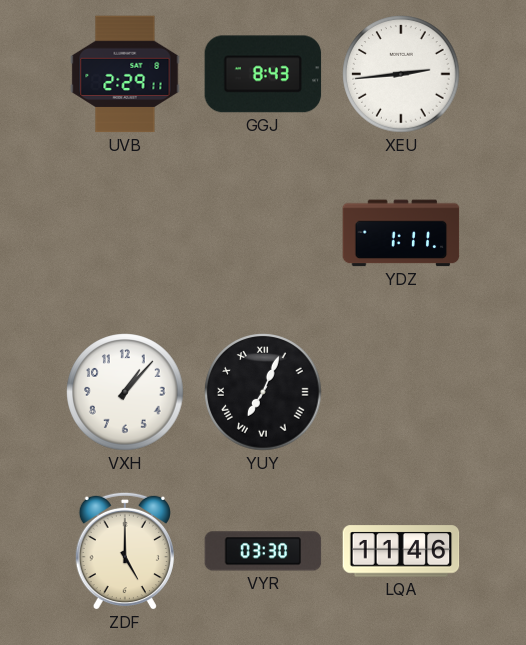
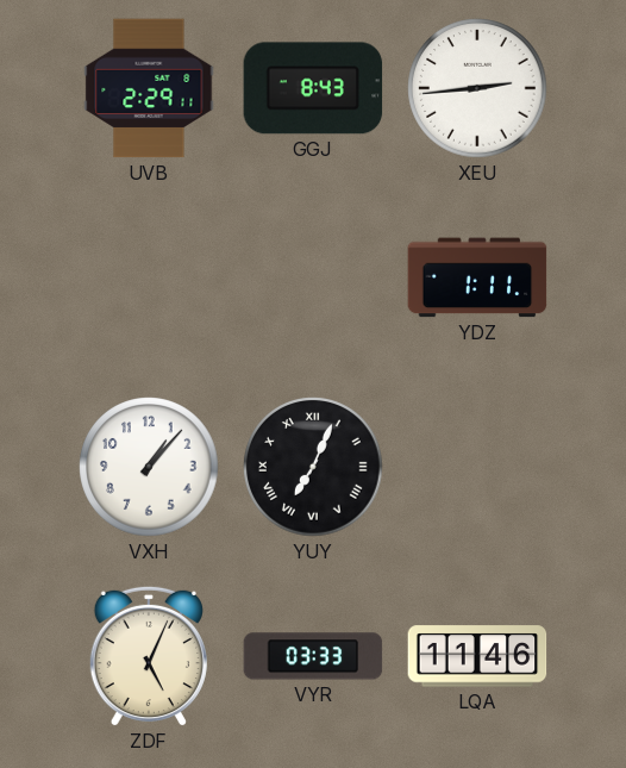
ZDF: 5:00 -> 5:04
VYR: 03:30 -> 03:33
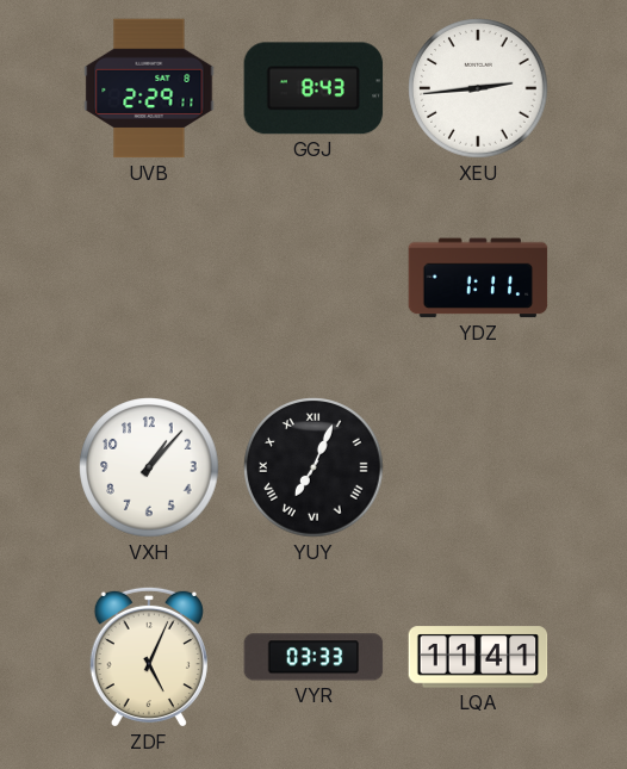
LQA: 11:46 -> 11:41
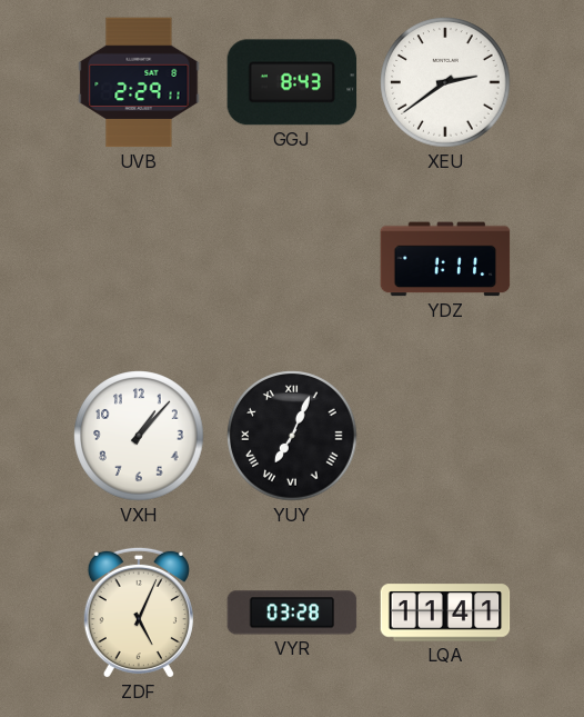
XEU: 2:44 -> 2:39
VYR: 03:33 -> 03:28
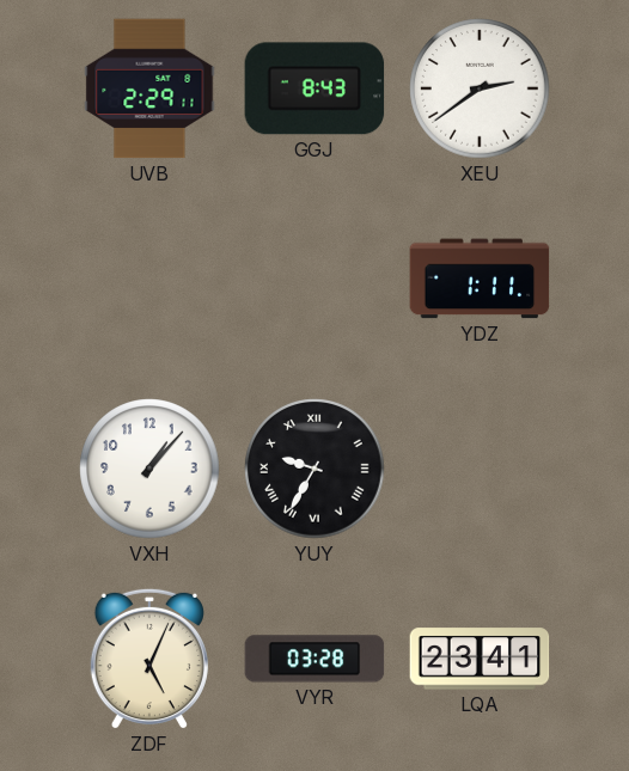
YUY: 7:04 -> 9:35
LQA: 11:41 -> 23:41
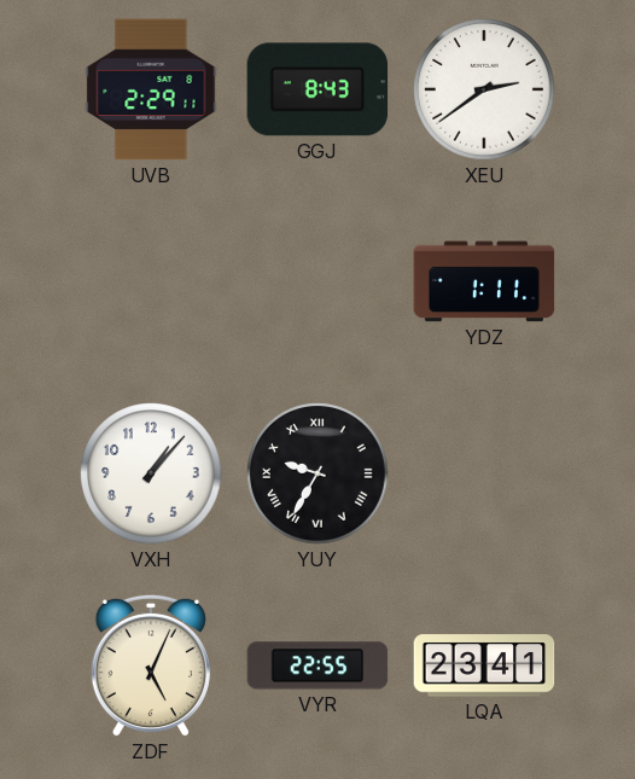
VYR: 03:28 -> 22:55
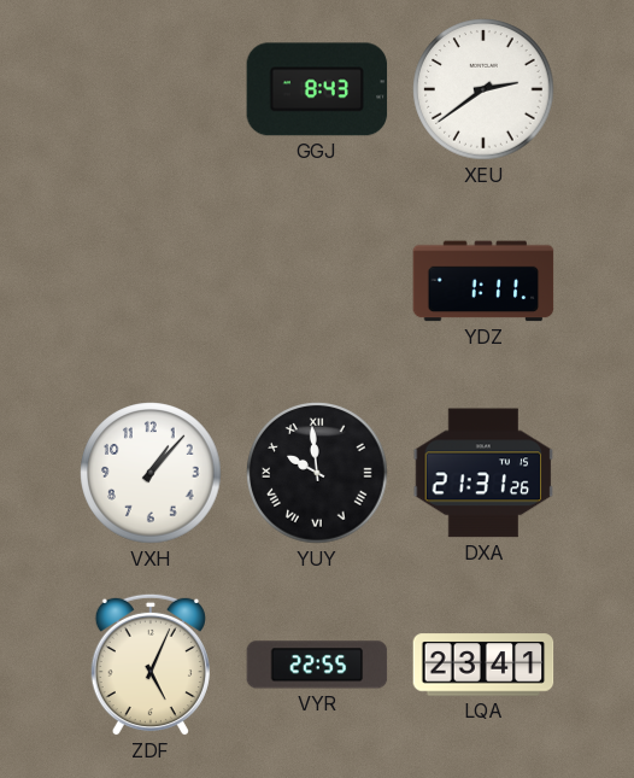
UVB: 2:29 -> none
YUY: 9:35 -> 9:59
DXA: none -> 21:31
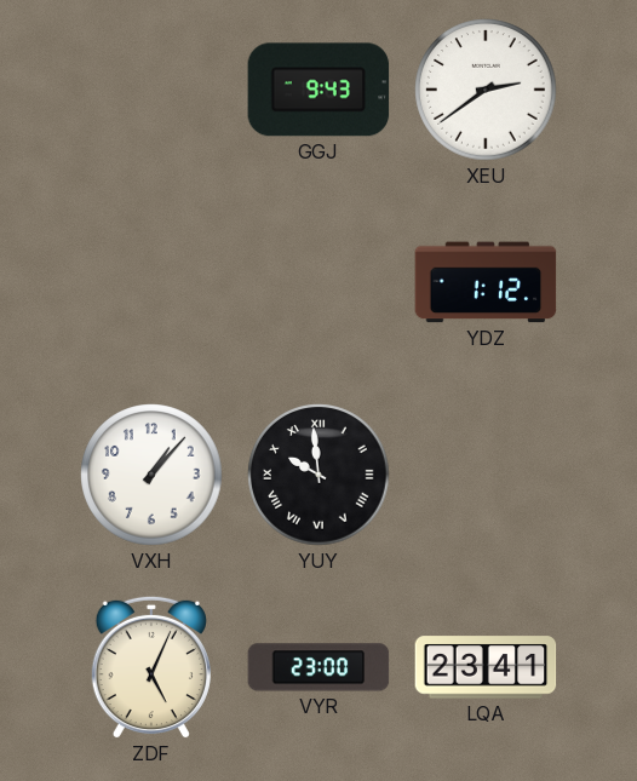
GGJ: 8:43 -> 9:43
YDZ: 1:11 -> 1:12
DXA: 21:31 -> none
VYR: 22:55 -> 23:00
